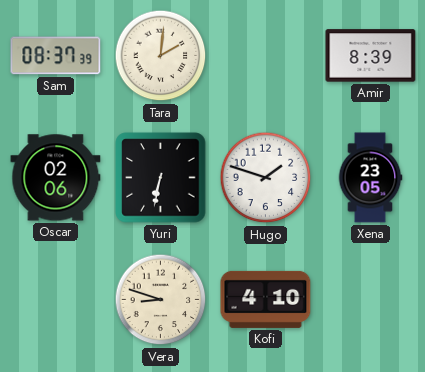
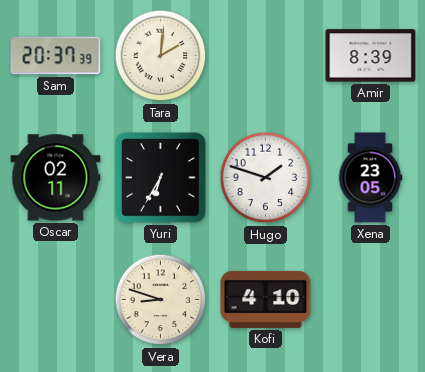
Sam: 08:37 -> 20:37
Oscar: 02:06 -> 02:11
Yuri: 6:32 -> 6:35
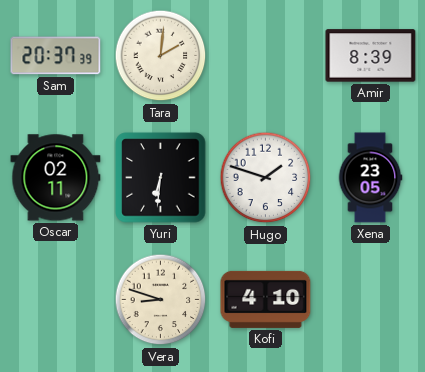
Yuri: 6:35 -> 6:31
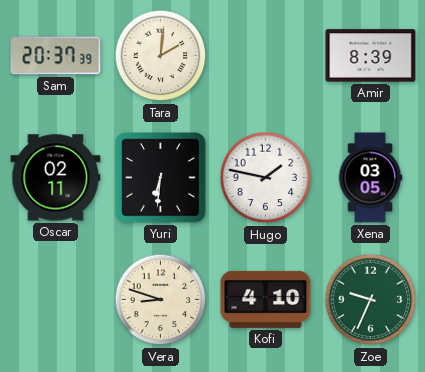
Hugo: 1:48 -> 1:47
Xena: 23:05 -> 03:05
Zoe: none -> 9:34
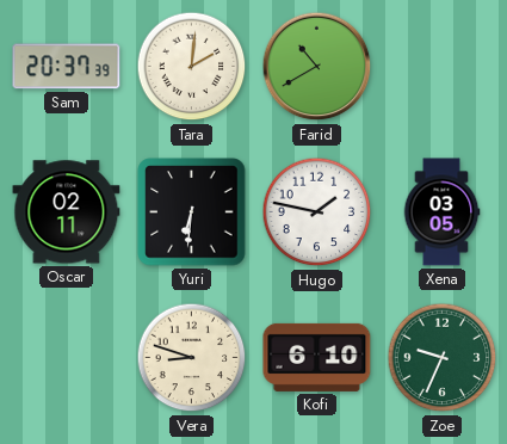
Farid: none -> 10:40
Amir: 8:39 -> none
Kofi: 4:10 -> 6:10
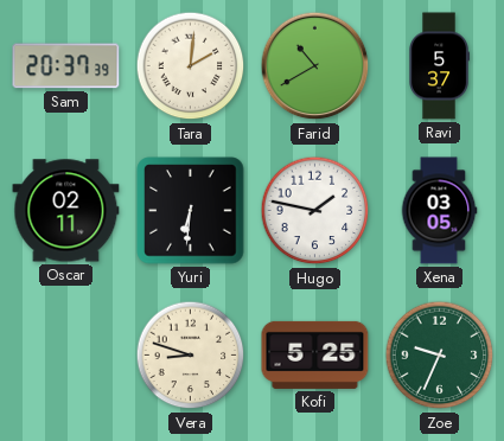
Ravi: none -> 5:37
Kofi: 6:10 -> 5:25
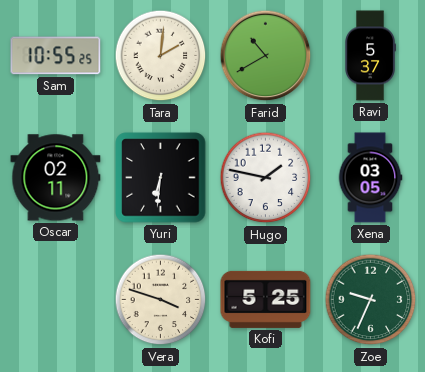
Sam: 20:37 -> 10:55
Vera: 8:48 -> 3:48
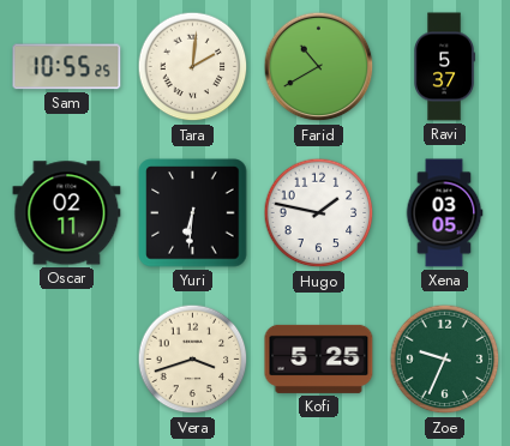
Vera: 3:48 -> 3:42
